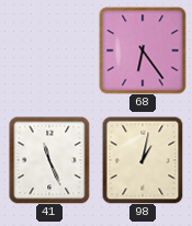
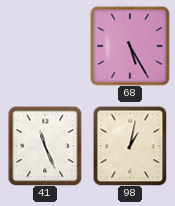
68: 6:24 -> 5:25
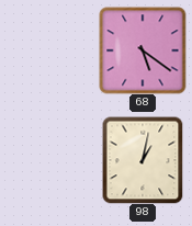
68: 5:25 -> 5:21
41: 11:26 -> none
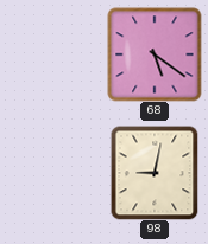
98: 1:02 -> 9:02
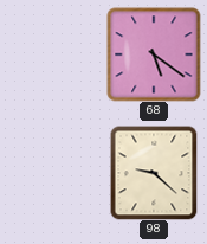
98: 9:02 -> 9:22
